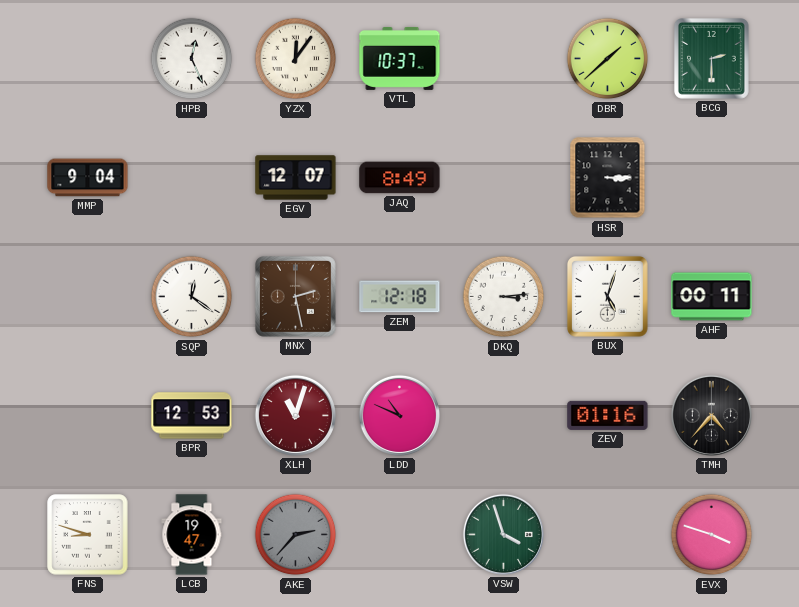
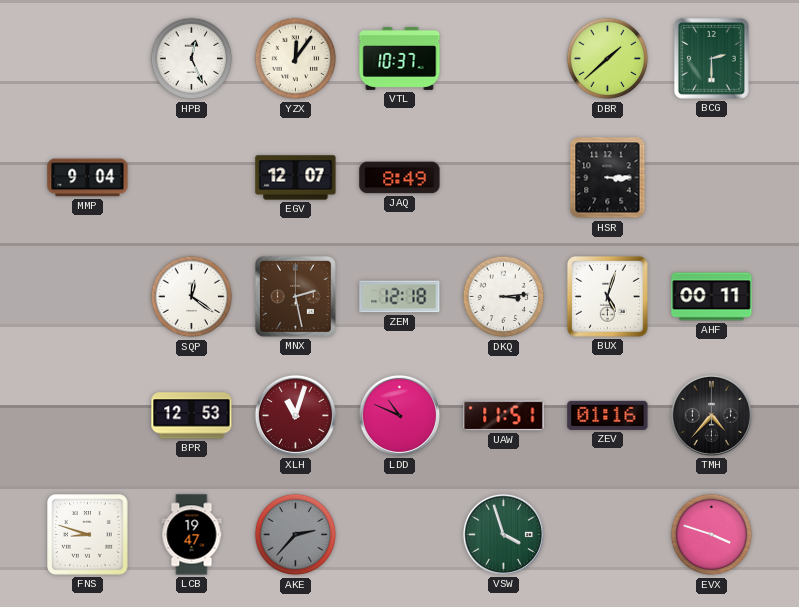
UAW: none -> 11:51
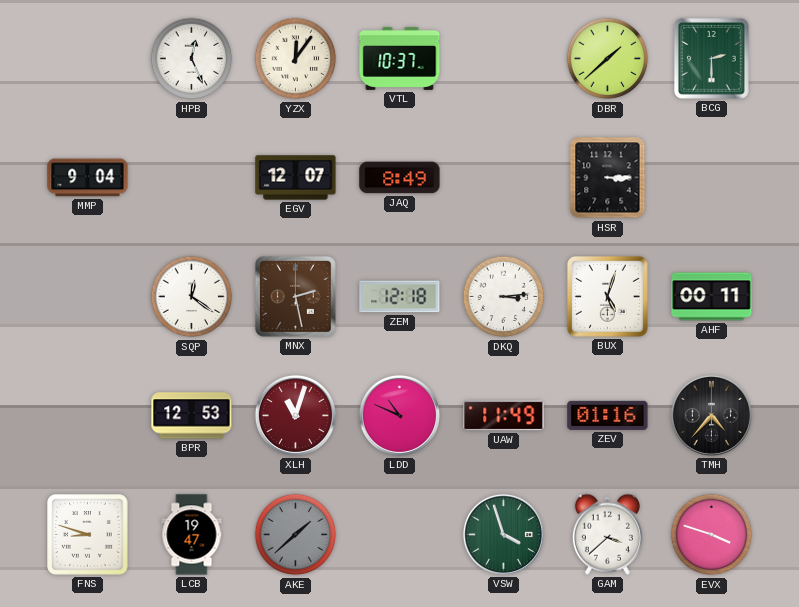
UAW: 11:51 -> 11:49
AKE: 2:37 -> 1:38
GAM: none -> 3:38
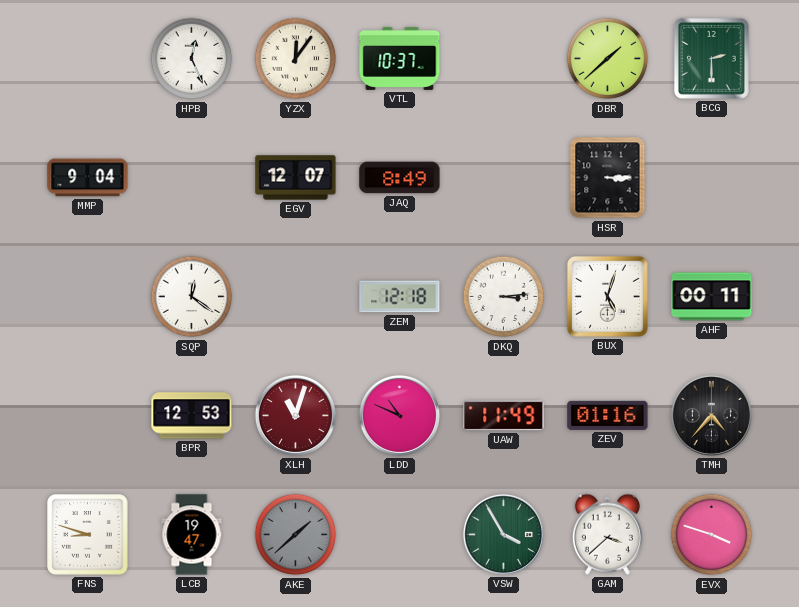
MNX: 2:28 -> none
VSW: 3:57 -> 3:55
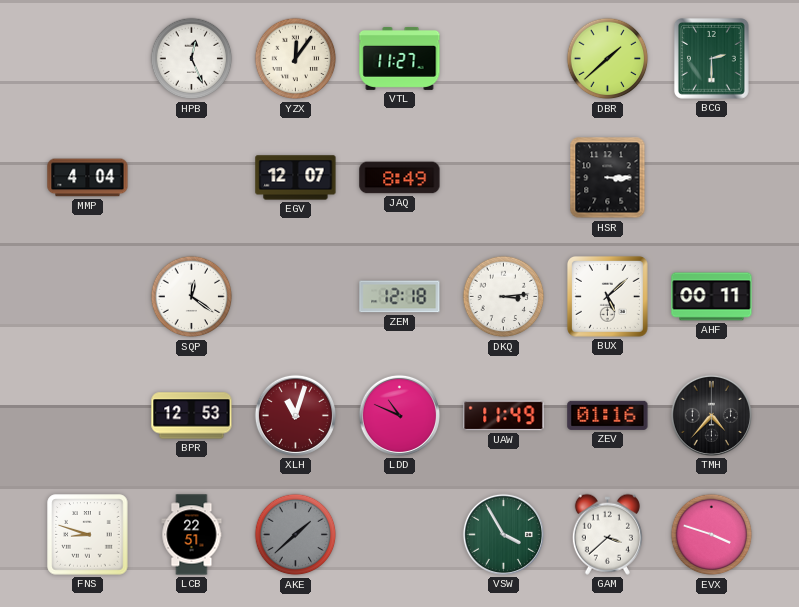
VTL: 10:37 -> 11:27
MMP: 9:04 -> 4:04
BUX: 5:03 -> 5:08
LCB: 19:47 -> 22:51
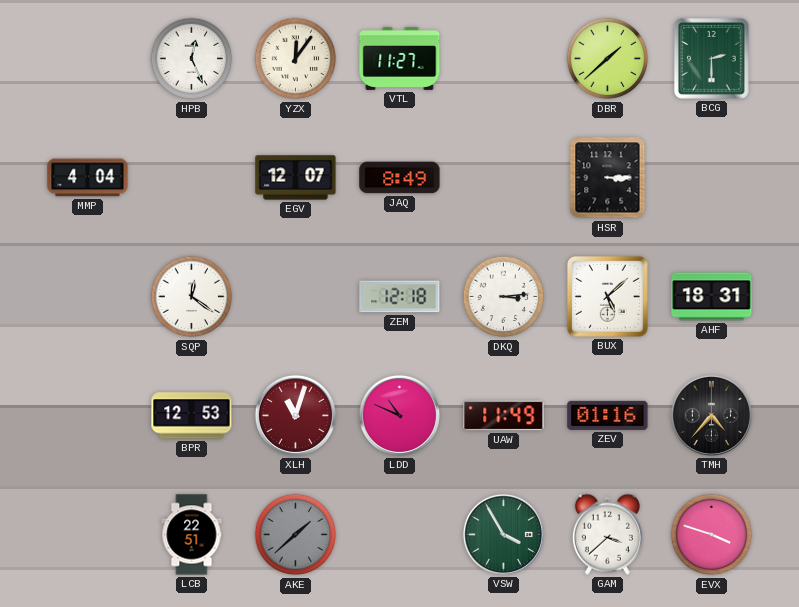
AHF: 00:11 -> 18:31
FNS: 8:48 -> none
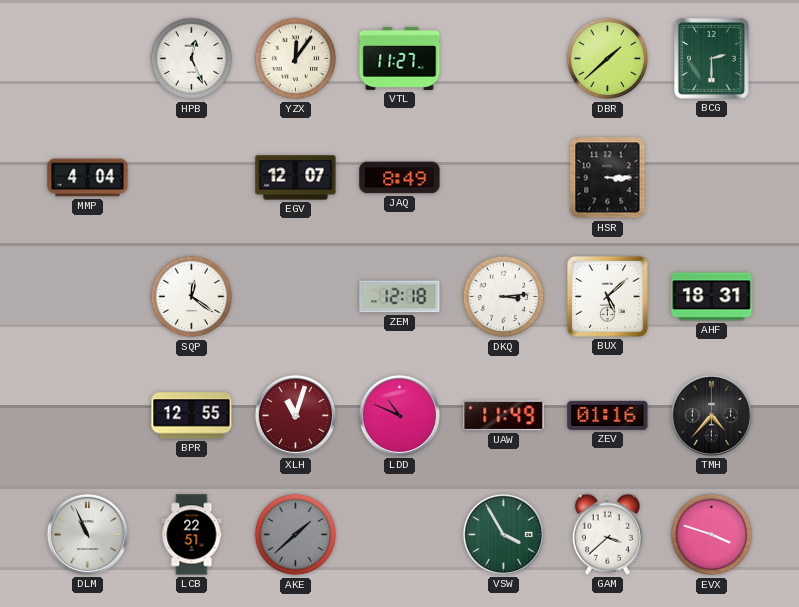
BPR: 12:53 -> 12:55
DLM: none -> 10:56
